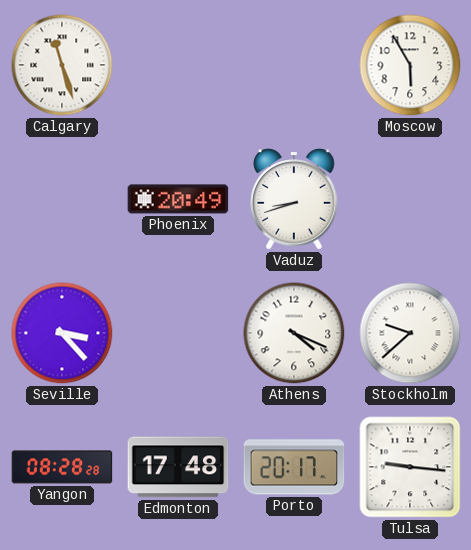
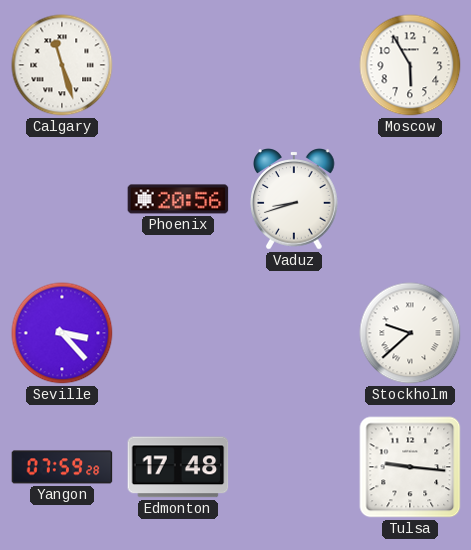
Phoenix: 20:49 -> 20:56
Athens: 4:19 -> none
Yangon: 08:28 -> 07:59
Porto: 20:17 -> none
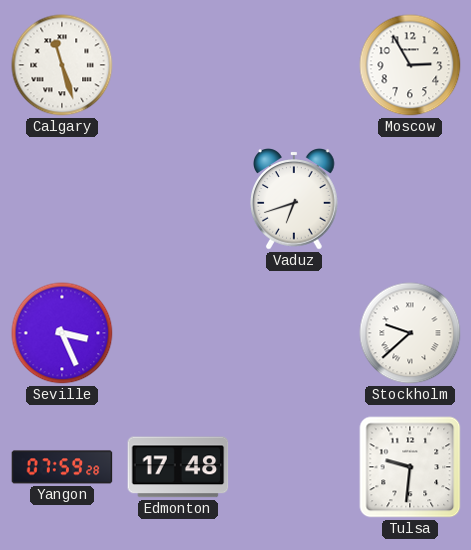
Moscow: 5:55 -> 2:55
Phoenix: 20:56 -> none
Vaduz: 8:42 -> 6:42
Seville: 3:23 -> 3:26
Tulsa: 9:16 -> 9:31
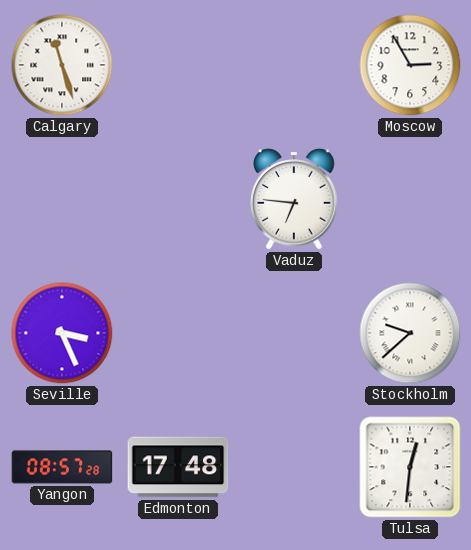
Vaduz: 6:42 -> 6:46
Yangon: 07:59 -> 08:57
Tulsa: 9:31 -> 12:31
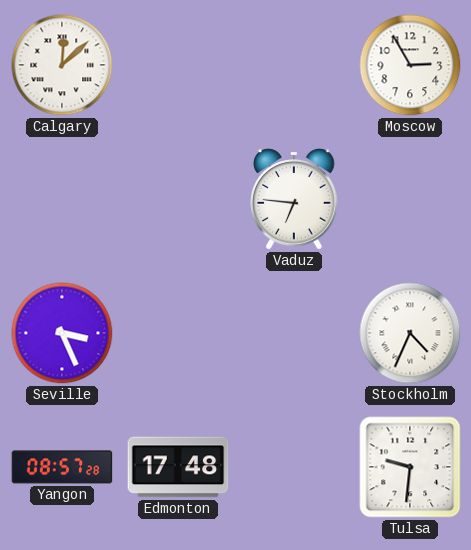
Calgary: 11:27 -> 12:08
Stockholm: 9:38 -> 4:34
Tulsa: 12:31 -> 9:31
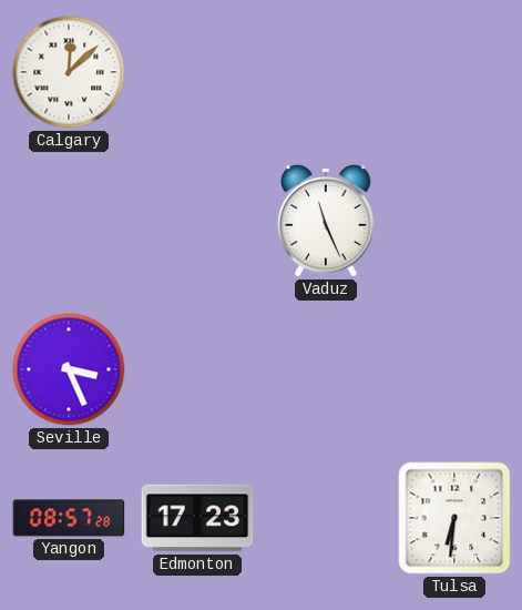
Moscow: 2:55 -> none
Vaduz: 6:46 -> 11:26
Stockholm: 4:34 -> none
Edmonton: 17:48 -> 17:23
Tulsa: 9:31 -> 6:31
